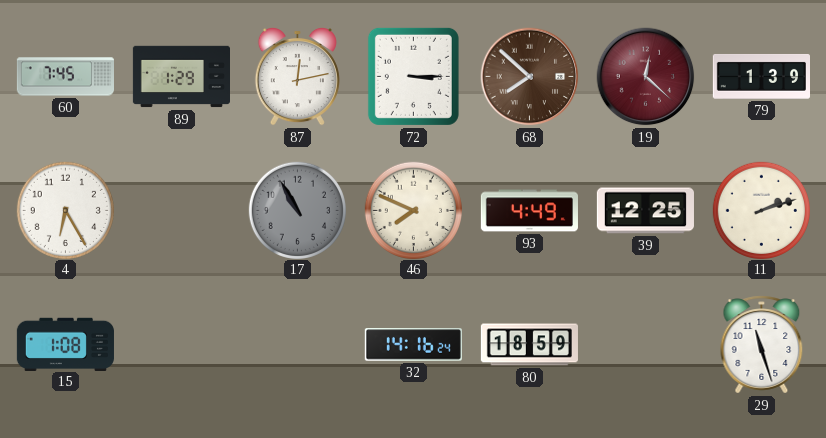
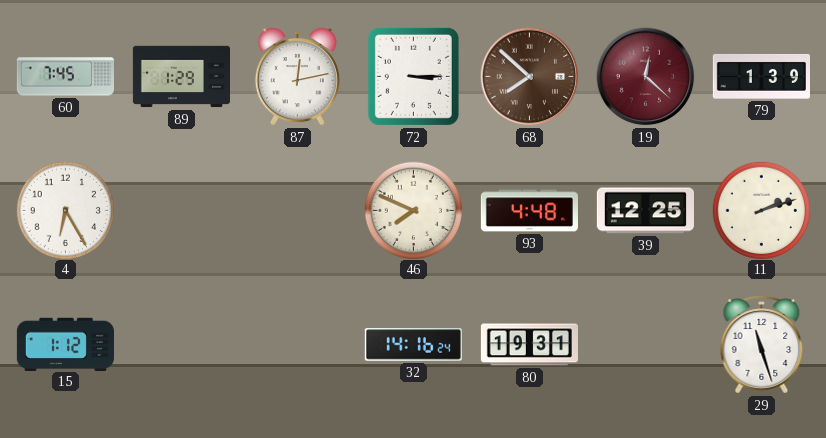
17: 10:55 -> none
93: 4:49 -> 4:48
15: 1:08 -> 1:12
80: 18:59 -> 19:31
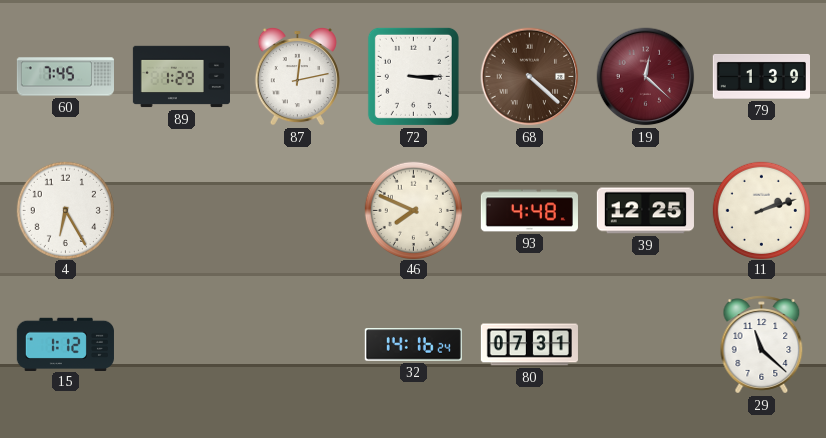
68: 7:52 -> 4:22
80: 19:31 -> 07:31
29: 11:27 -> 11:22
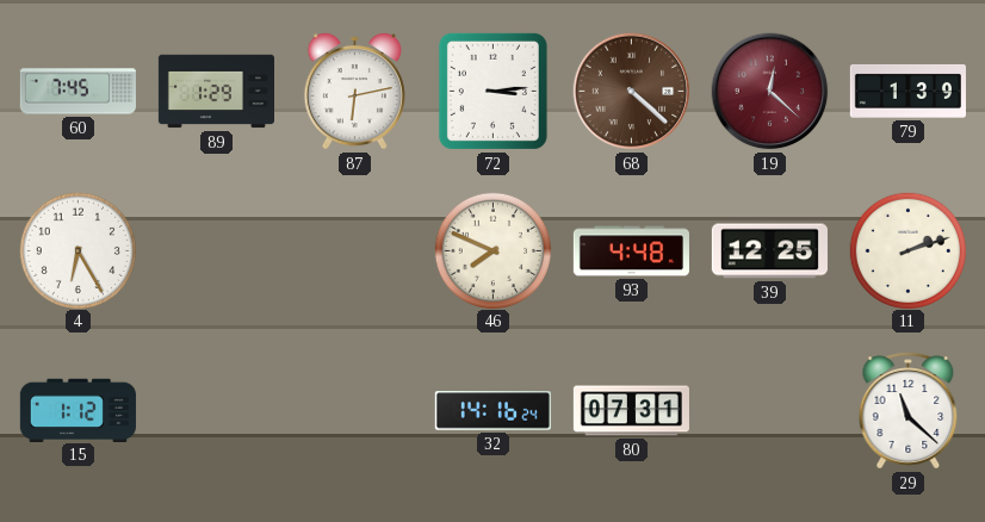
87: 12:13 -> 6:13
72: 3:15 -> 3:14
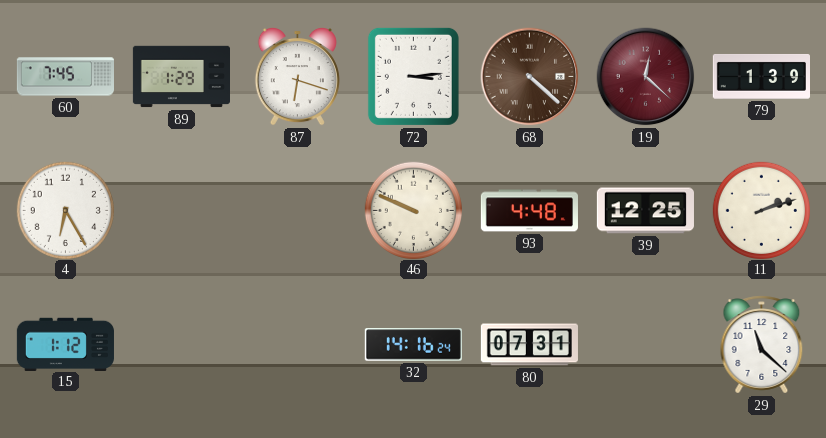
87: 6:13 -> 6:18
46: 7:49 -> 9:49
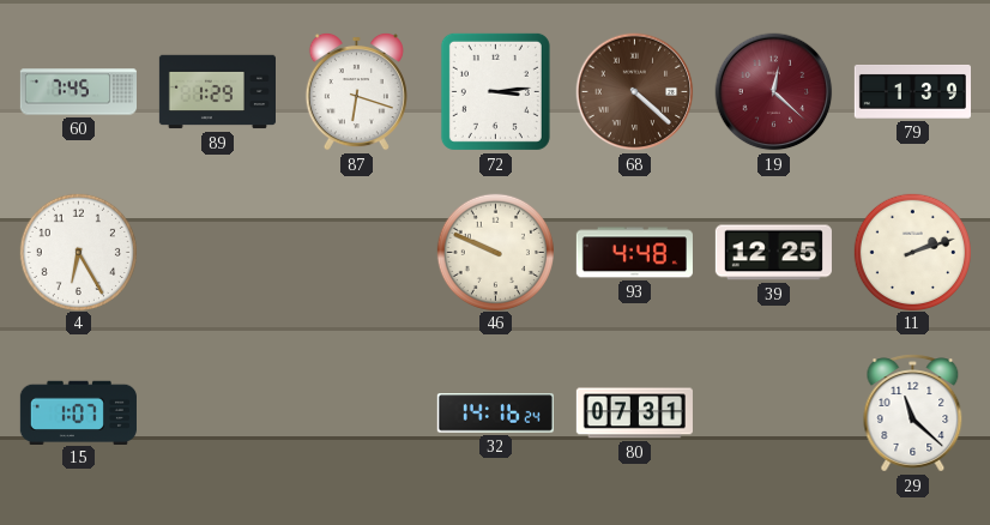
15: 1:12 -> 1:07
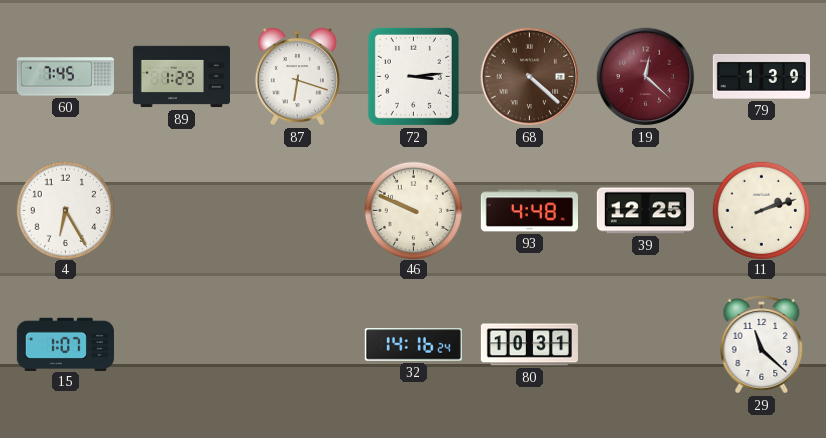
80: 07:31 -> 10:31
